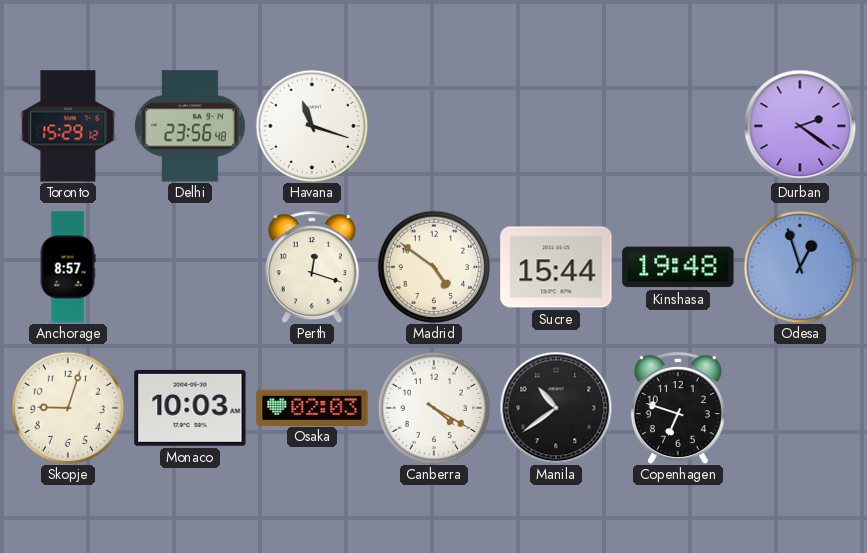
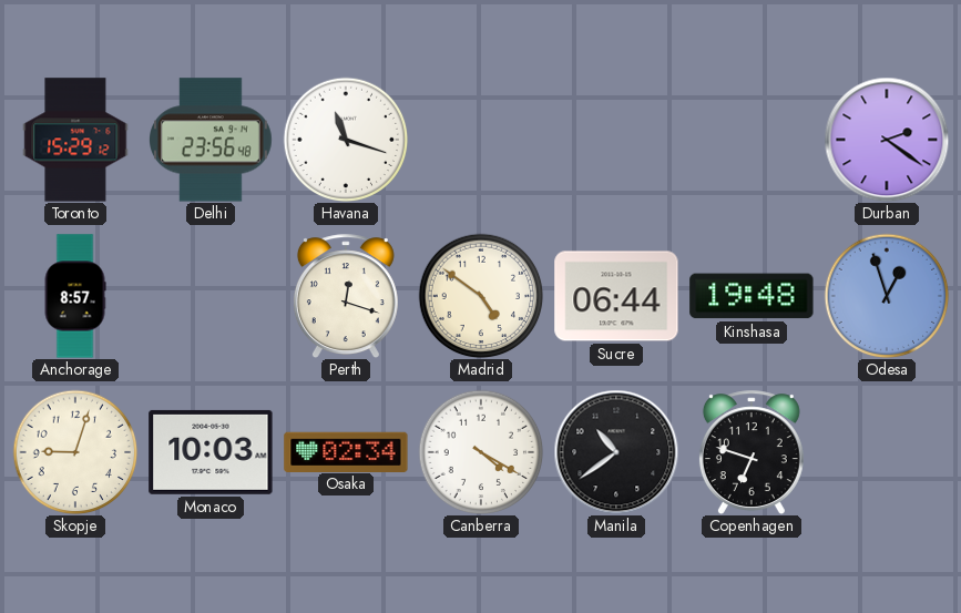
Sucre: 15:44 -> 06:44
Osaka: 02:03 -> 02:34
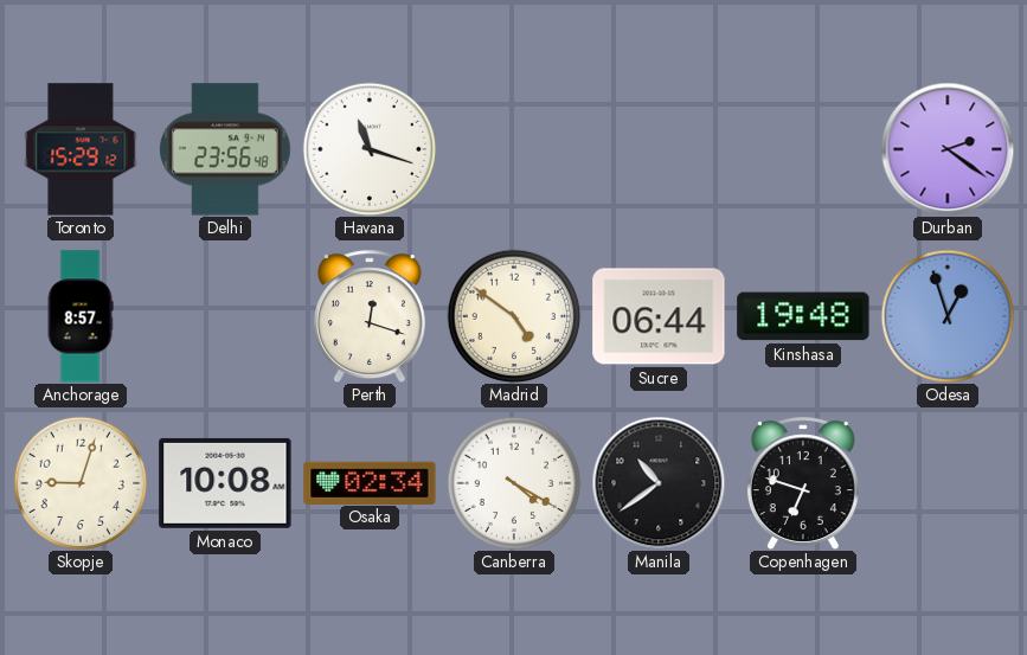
Monaco: 10:03 -> 10:08
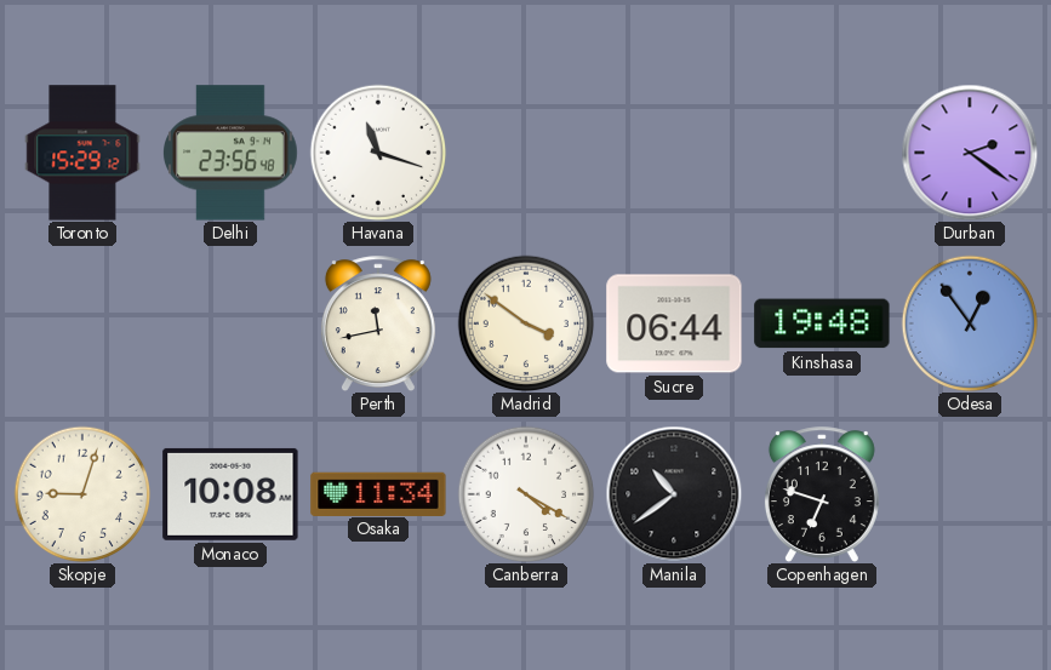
Anchorage: 8:57 -> none
Perth: 12:18 -> 11:43
Madrid: 4:51 -> 3:51
Odesa: 12:57 -> 12:54
Osaka: 02:34 -> 11:34
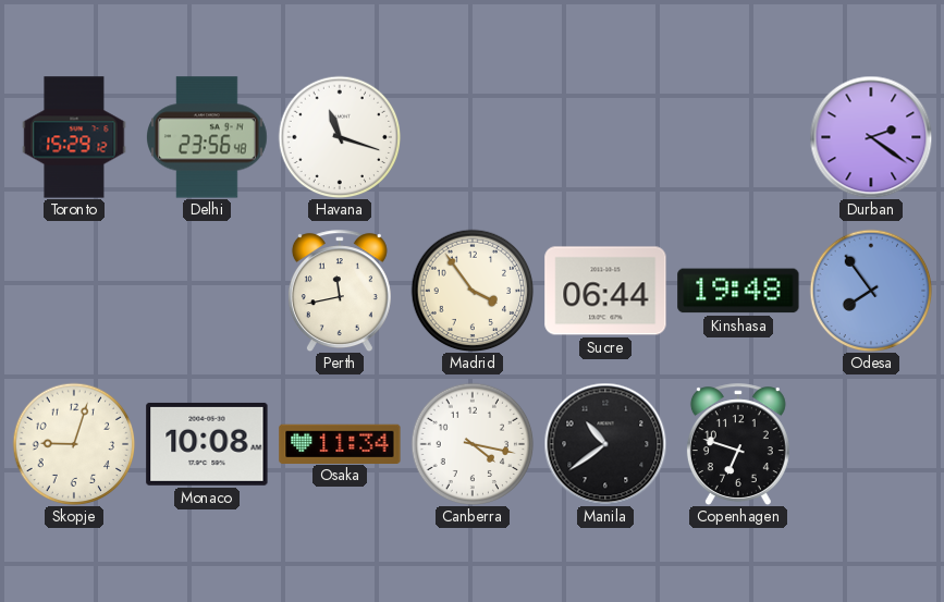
Madrid: 3:51 -> 3:54
Odesa: 12:54 -> 7:54
Canberra: 4:20 -> 4:17
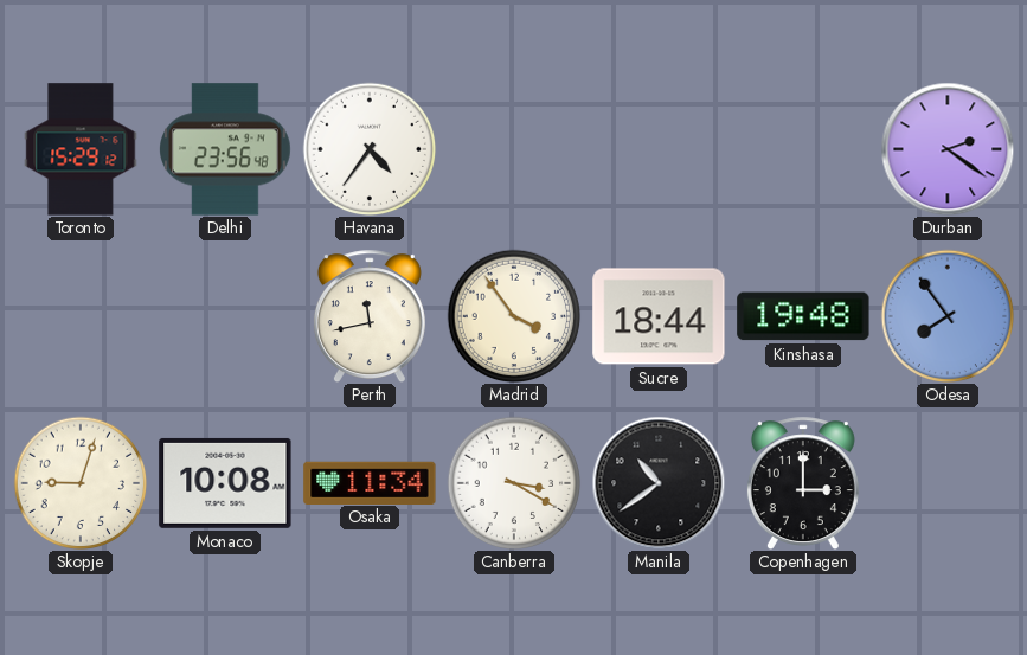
Havana: 11:18 -> 4:36
Sucre: 06:44 -> 18:44
Canberra: 4:17 -> 3:20
Copenhagen: 6:48 -> 3:00
